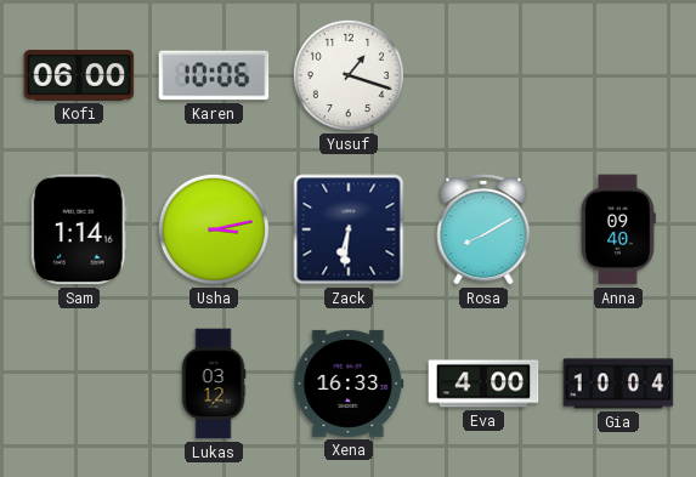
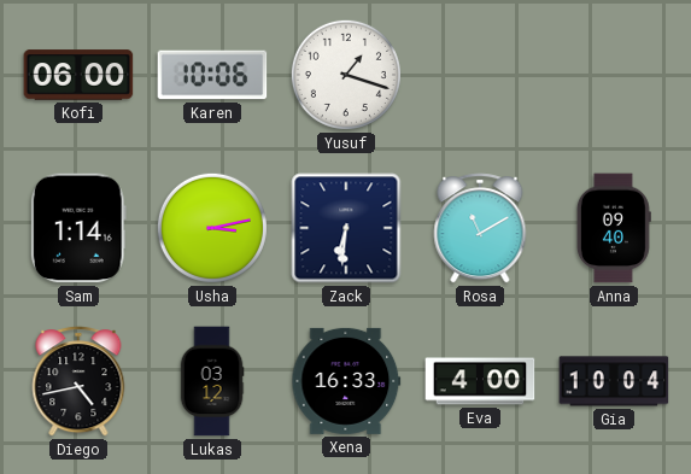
Rosa: 8:10 -> 11:10
Diego: none -> 4:43
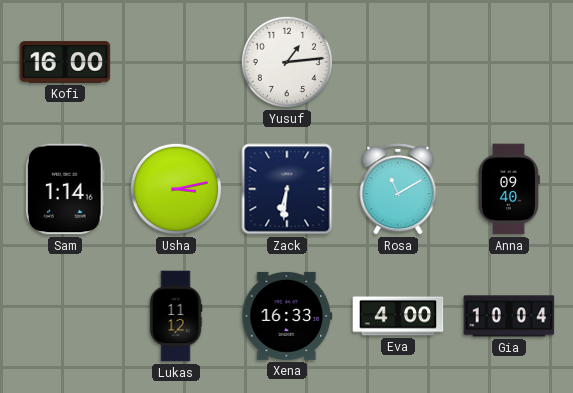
Kofi: 06:00 -> 16:00
Karen: 10:06 -> none
Yusuf: 1:18 -> 1:14
Diego: 4:43 -> none
Lukas: 03:12 -> 11:12
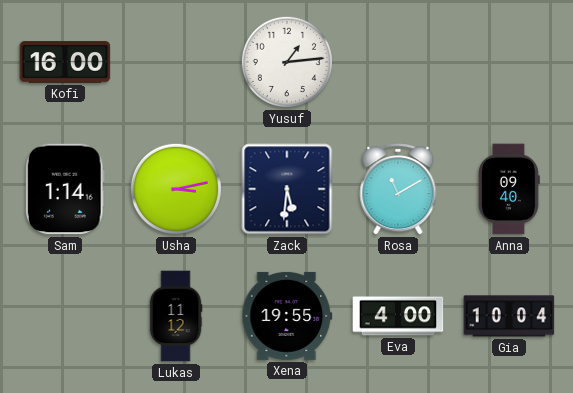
Zack: 6:31 -> 5:31
Xena: 16:33 -> 19:55
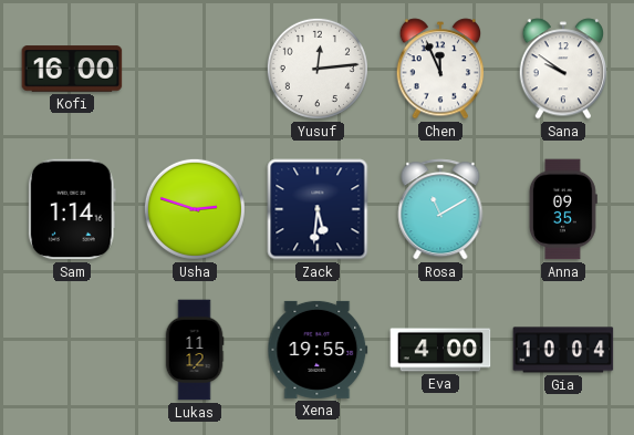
Yusuf: 1:14 -> 12:14
Chen: none -> 11:56
Sana: none -> 9:51
Usha: 3:13 -> 2:48
Anna: 09:40 -> 09:35
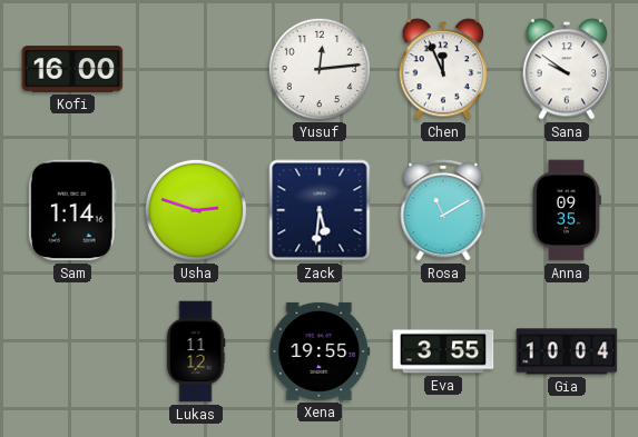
Eva: 4:00 -> 3:55
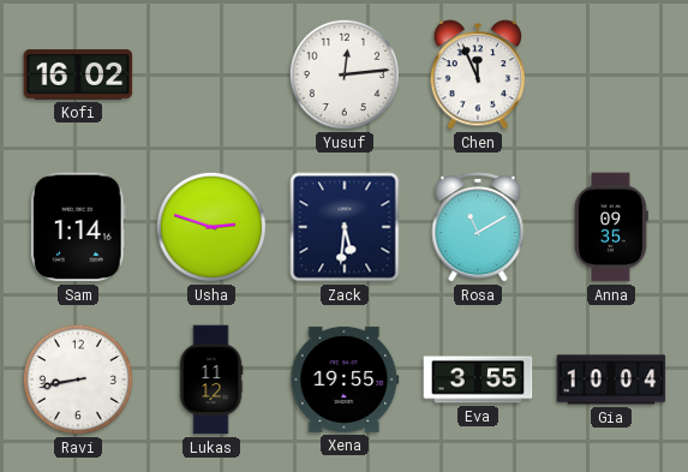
Kofi: 16:00 -> 16:02
Sana: 9:51 -> none
Ravi: none -> 8:43
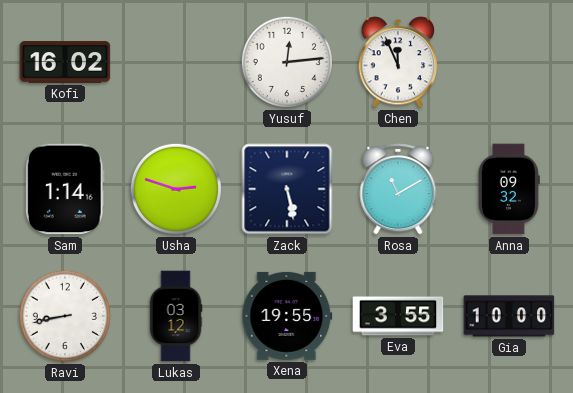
Zack: 5:31 -> 5:28
Anna: 09:35 -> 09:32
Lukas: 11:12 -> 03:12
Gia: 10:04 -> 10:00
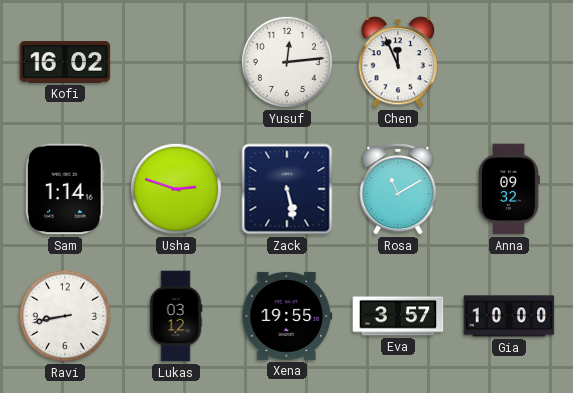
Eva: 3:55 -> 3:57
